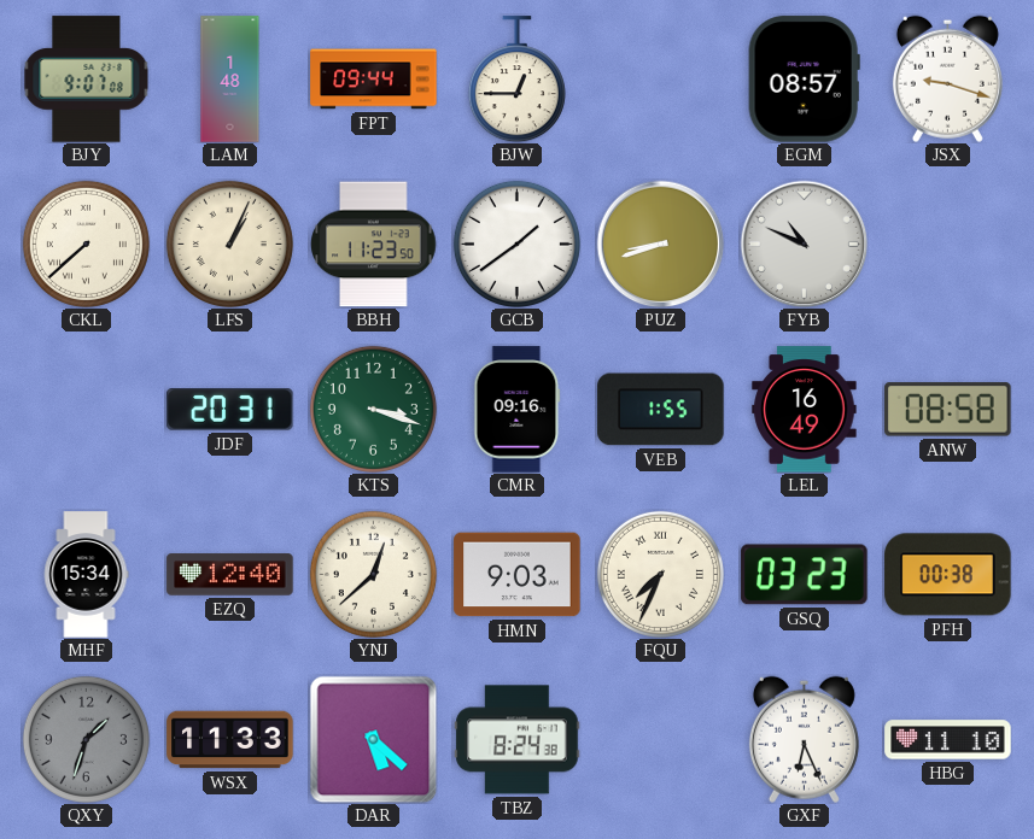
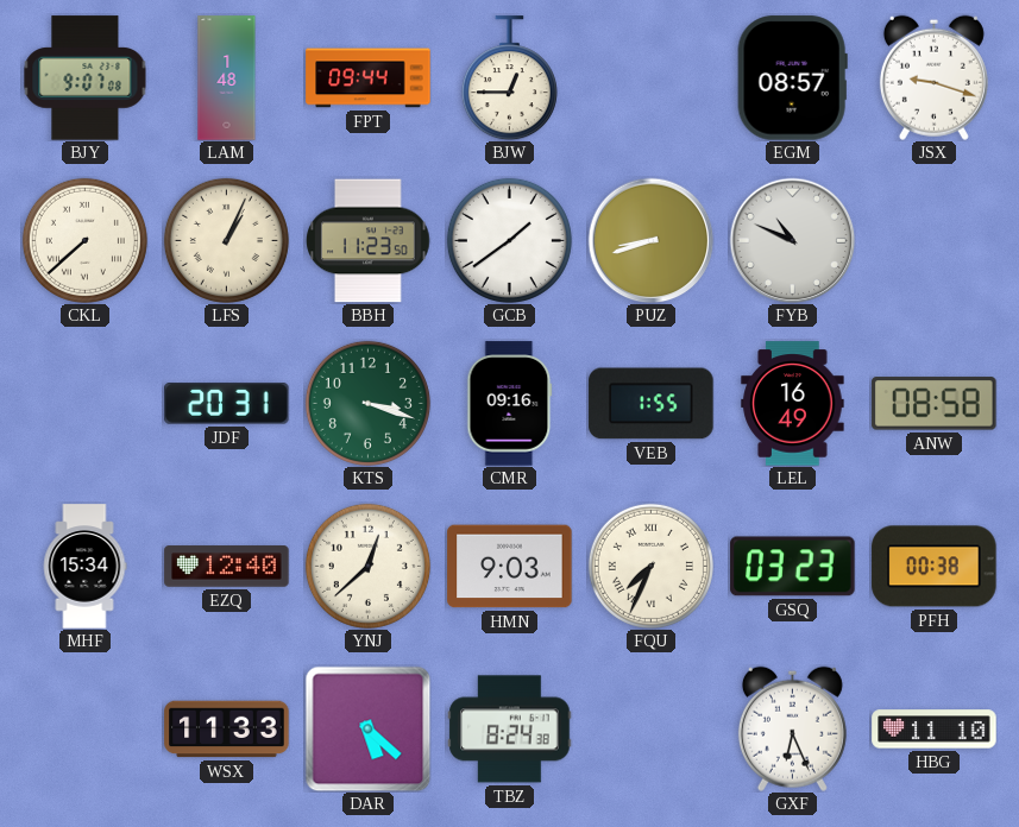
QXY: 1:33 -> none
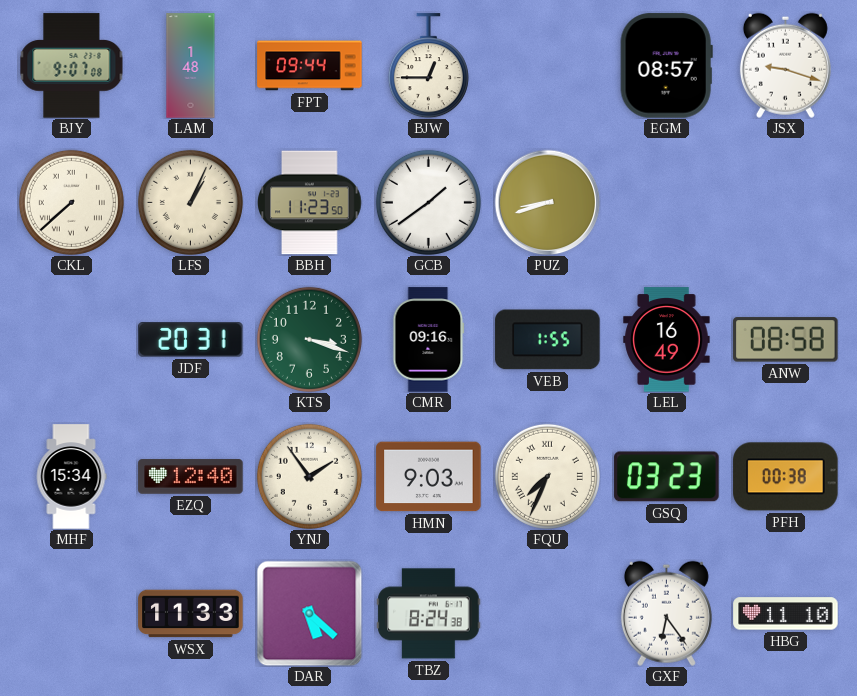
FYB: 10:49 -> none
YNJ: 12:38 -> 1:54
GXF: 6:26 -> 6:24
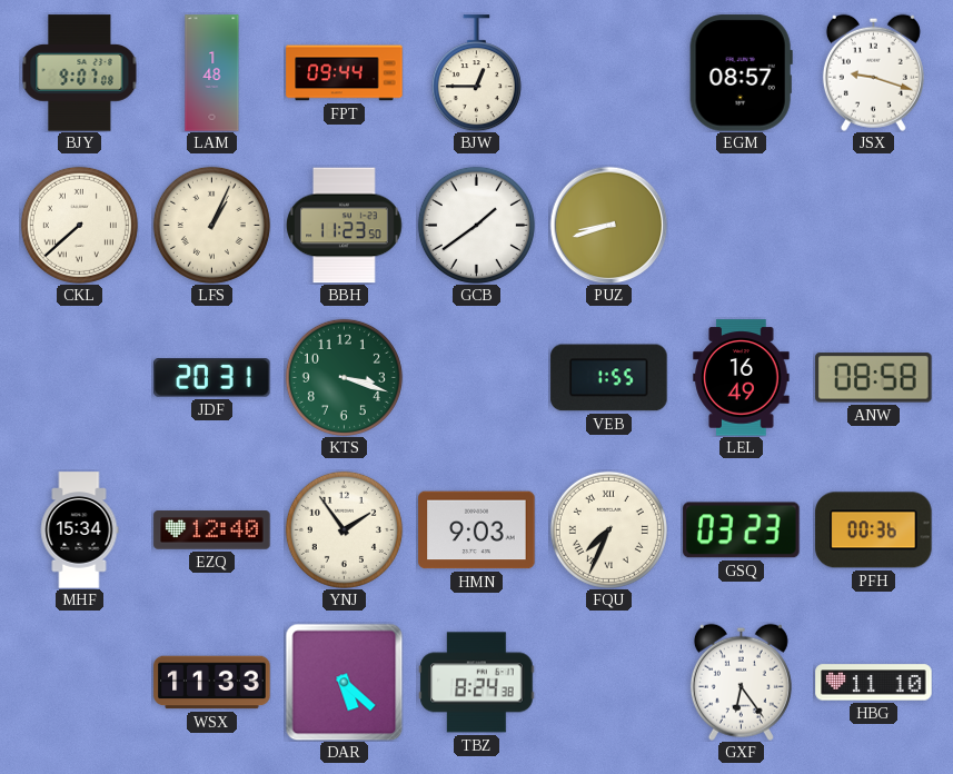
CMR: 09:16 -> none
PFH: 00:38 -> 00:36
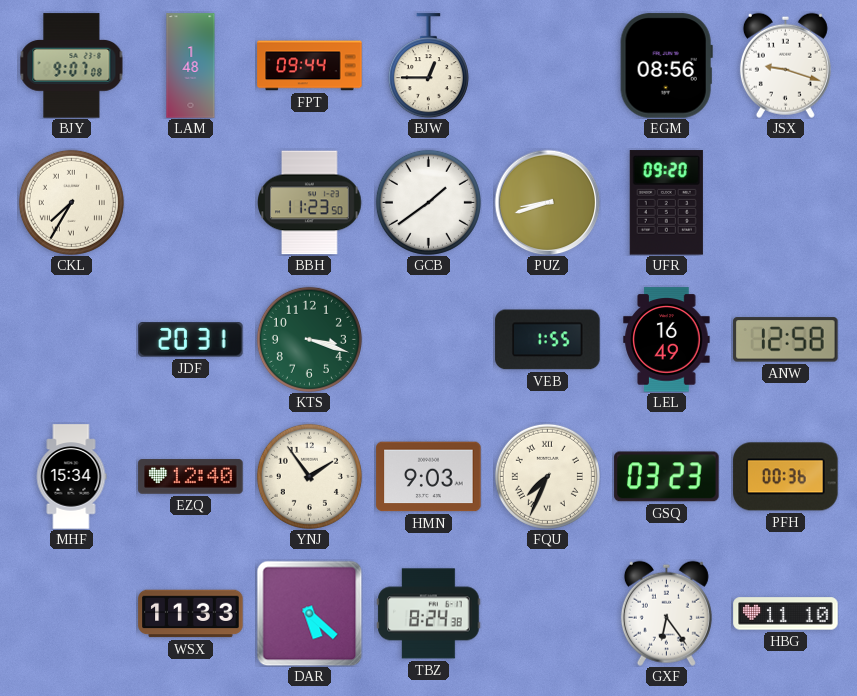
EGM: 08:57 -> 08:56
CKL: 7:38 -> 7:35
LFS: 1:04 -> none
UFR: none -> 09:20
ANW: 08:58 -> 12:58
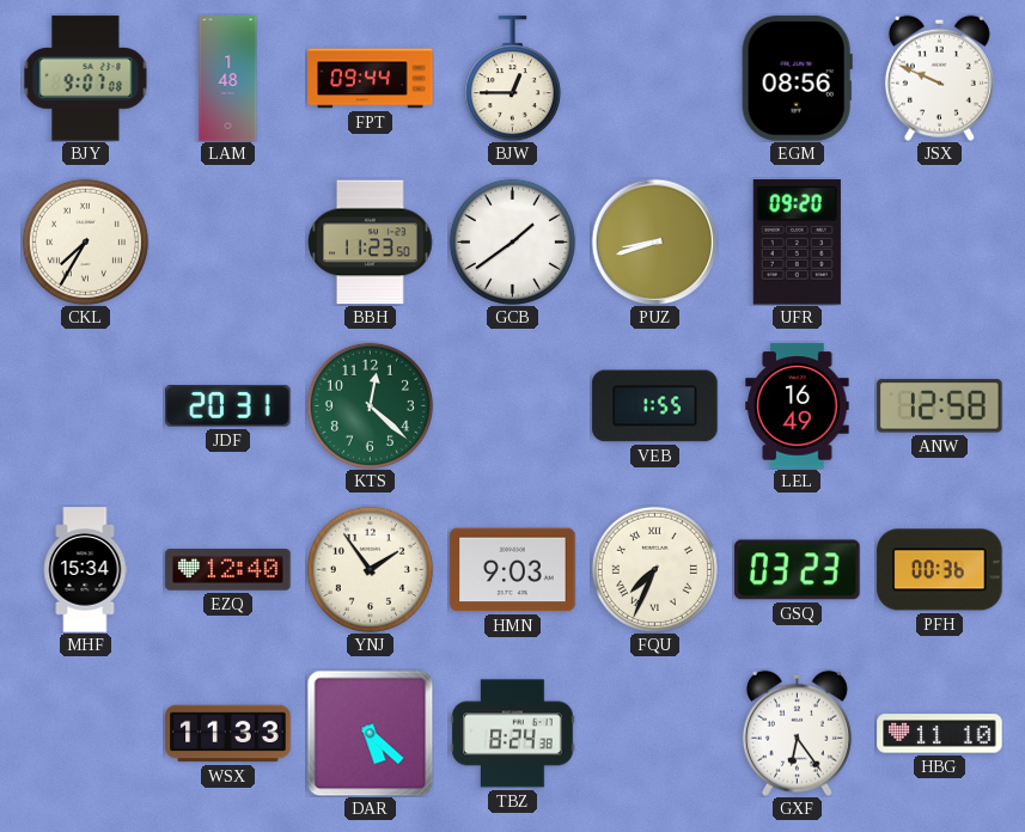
JSX: 9:18 -> 9:49
KTS: 3:18 -> 12:22
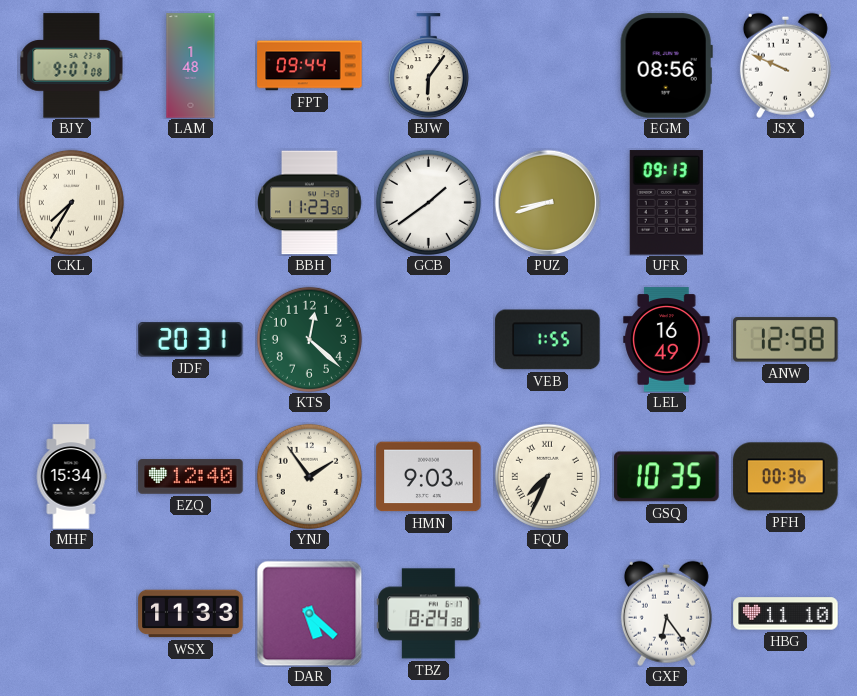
BJW: 12:45 -> 6:06
UFR: 09:20 -> 09:13
GSQ: 03:23 -> 10:35
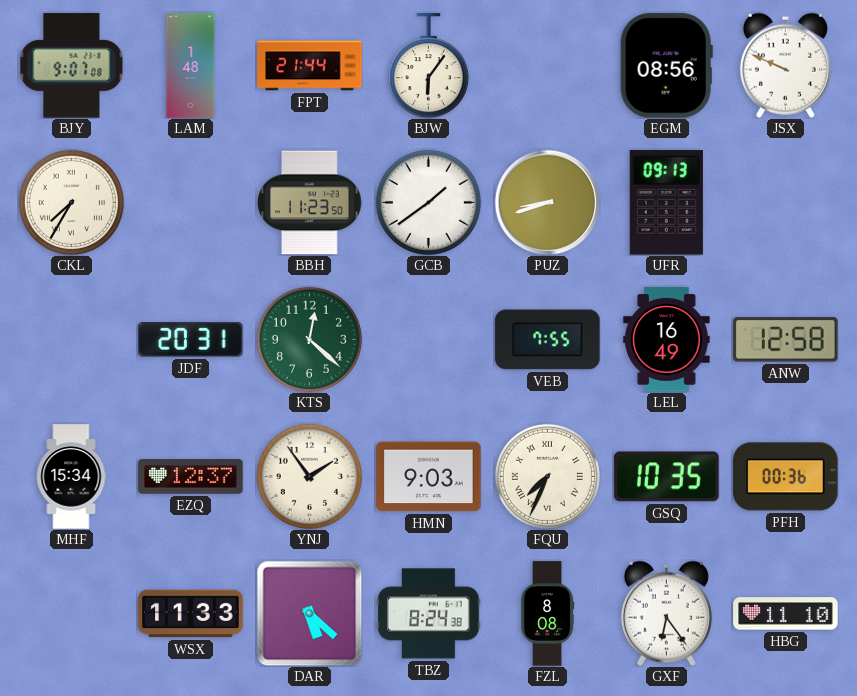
FPT: 09:44 -> 21:44
VEB: 1:55 -> 7:55
EZQ: 12:40 -> 12:37
FZL: none -> 8:08
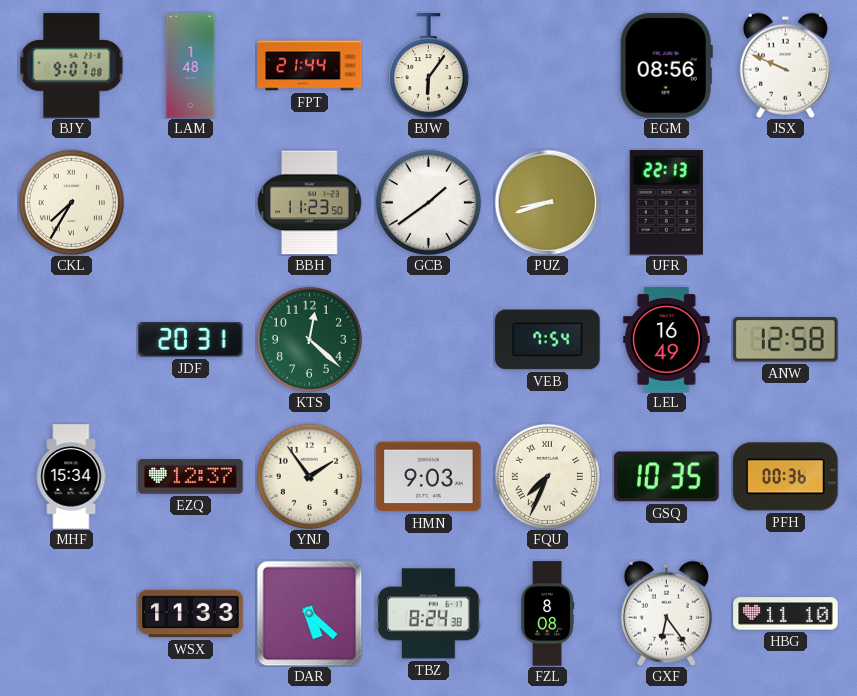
UFR: 09:13 -> 22:13
VEB: 7:55 -> 7:54
